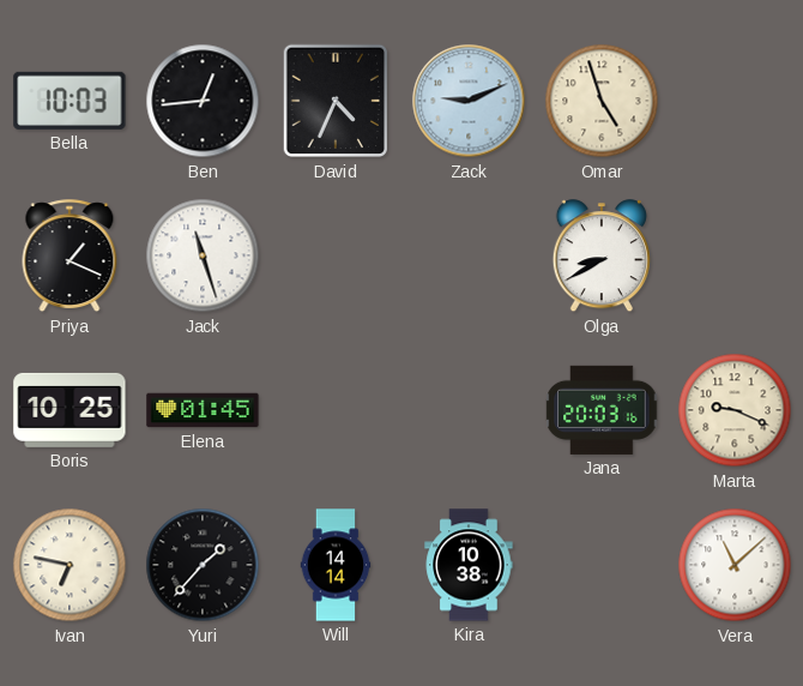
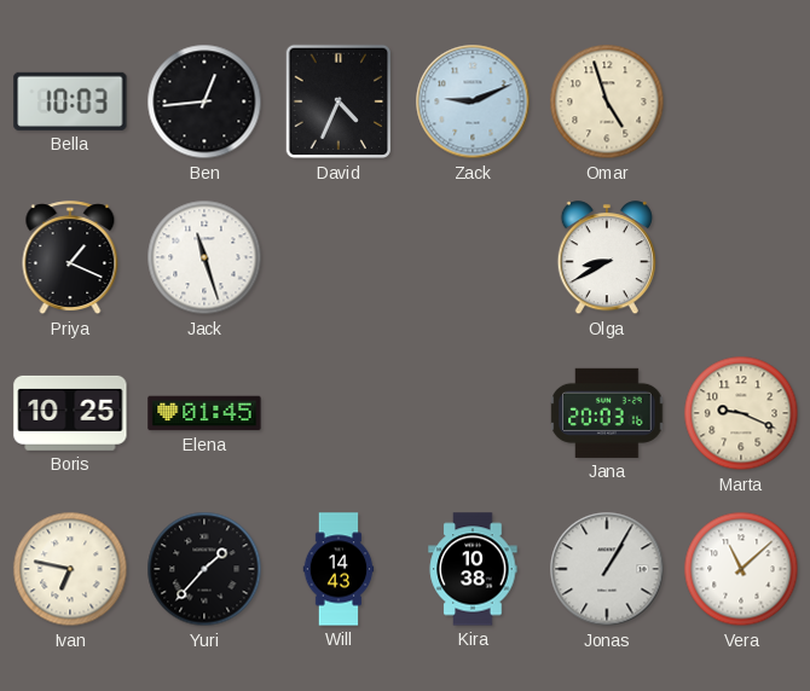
Will: 14:14 -> 14:43
Jonas: none -> 1:05
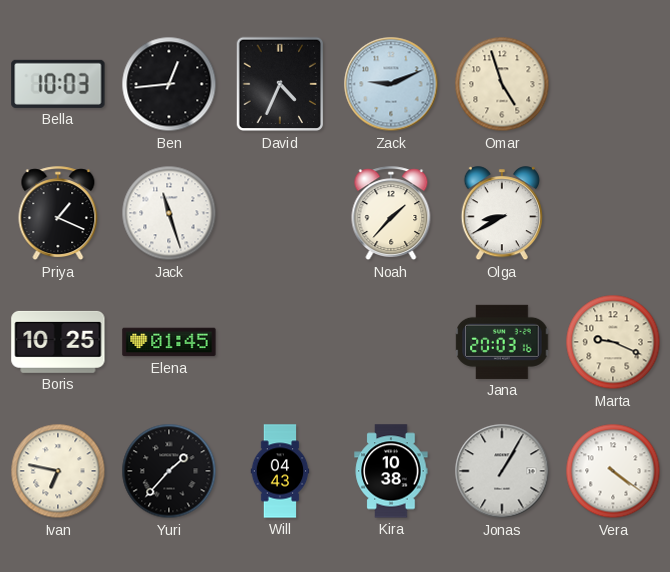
Noah: none -> 1:37
Will: 14:43 -> 04:43
Vera: 11:08 -> 4:21
